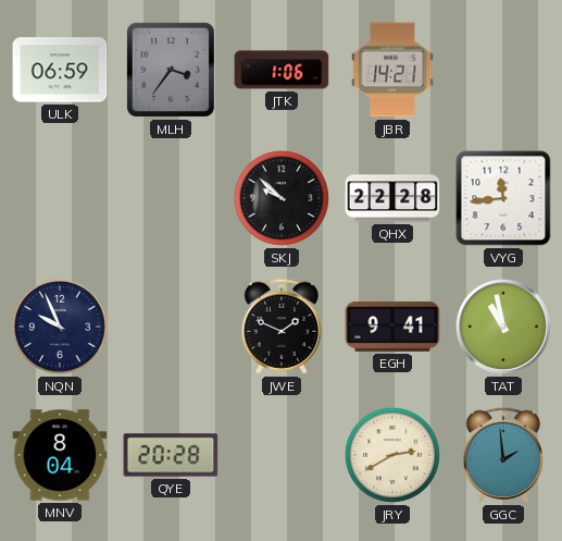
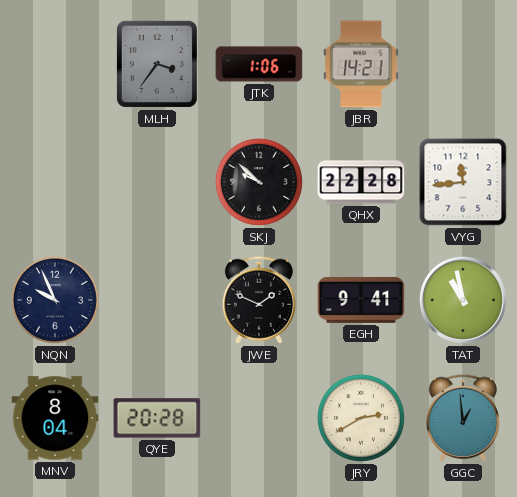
ULK: 06:59 -> none
GGC: 1:59 -> 12:59
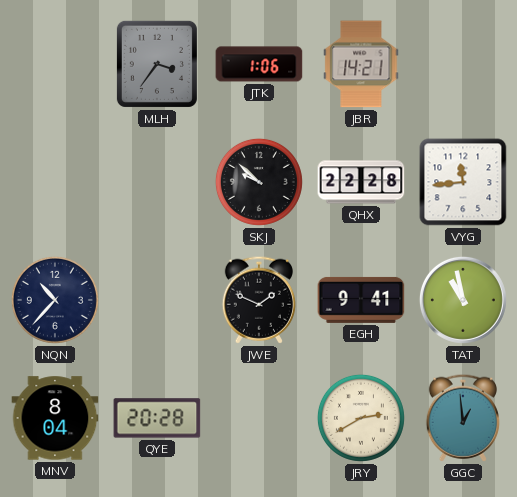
NQN: 9:56 -> 10:37
